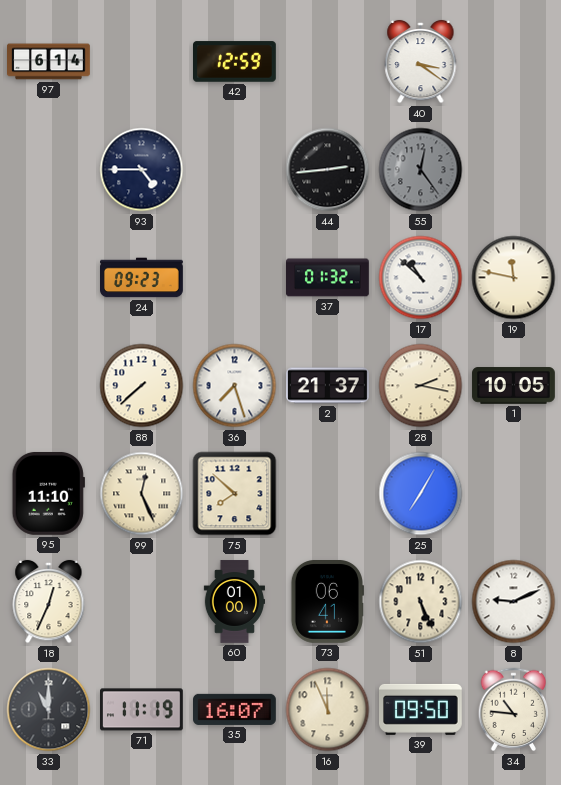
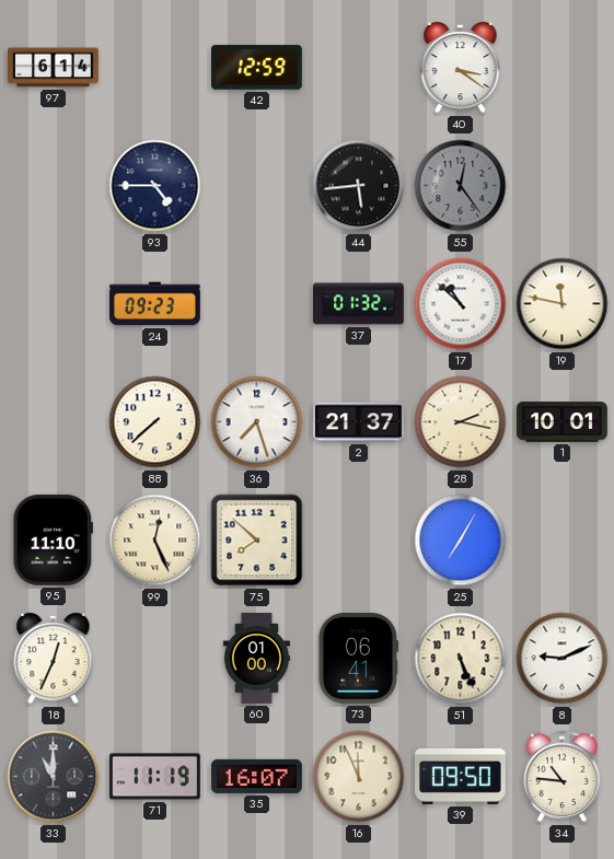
44: 2:44 -> 5:44
1: 10:05 -> 10:01
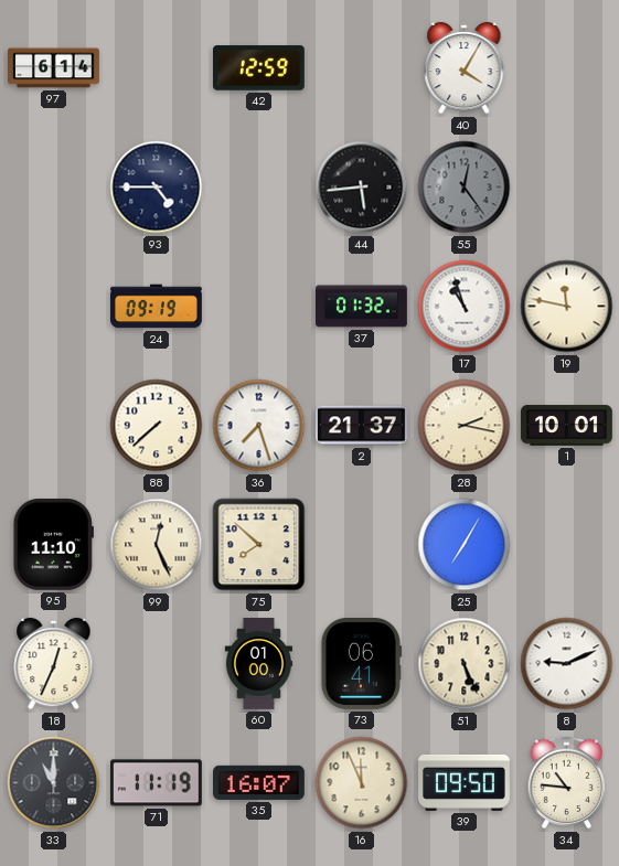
40: 3:21 -> 4:05
24: 09:23 -> 09:19
17: 10:52 -> 10:57
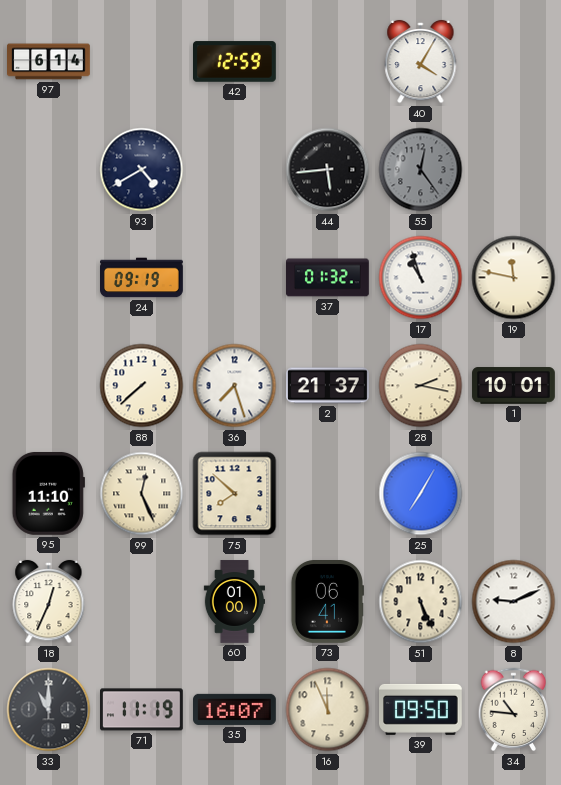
93: 4:45 -> 4:40
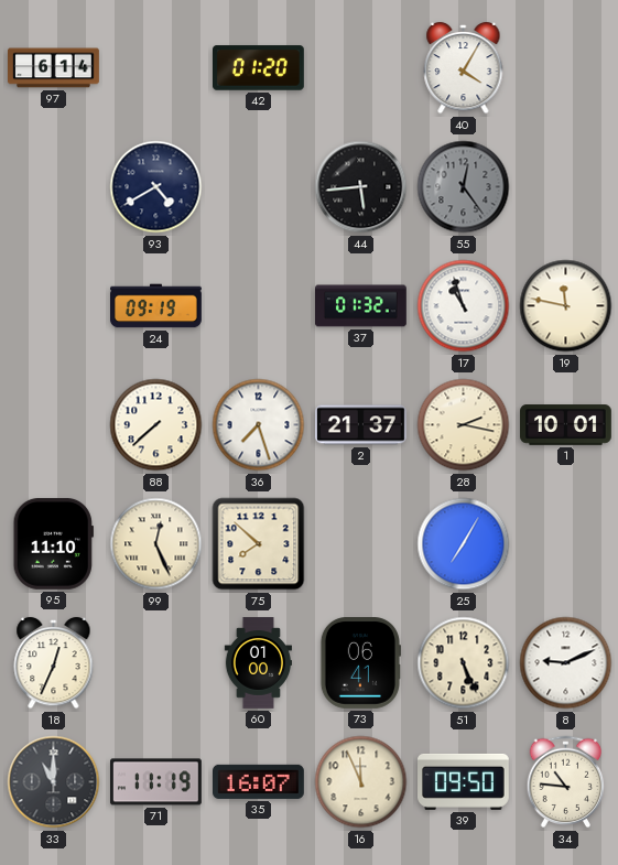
42: 12:59 -> 01:20
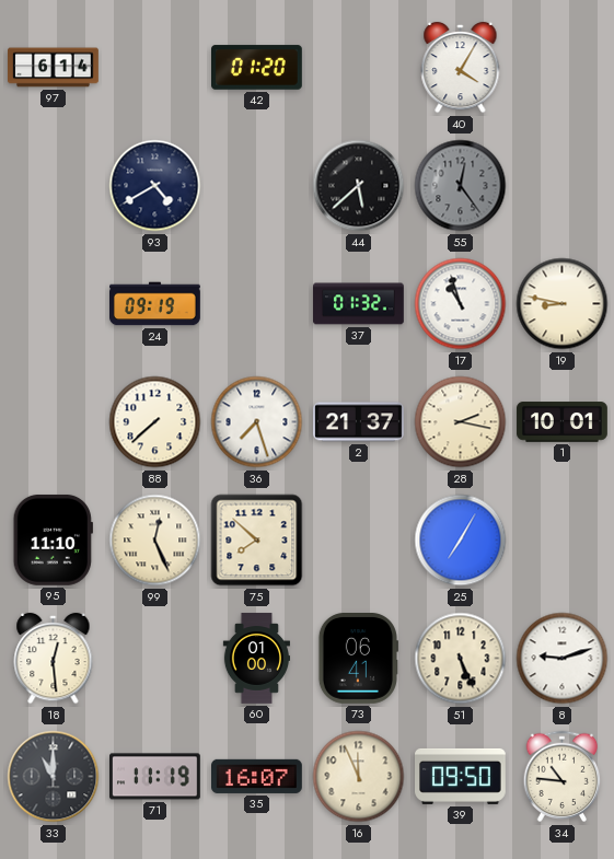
44: 5:44 -> 5:38
19: 11:47 -> 8:47
18: 12:34 -> 12:29
8: 9:11 -> 9:12
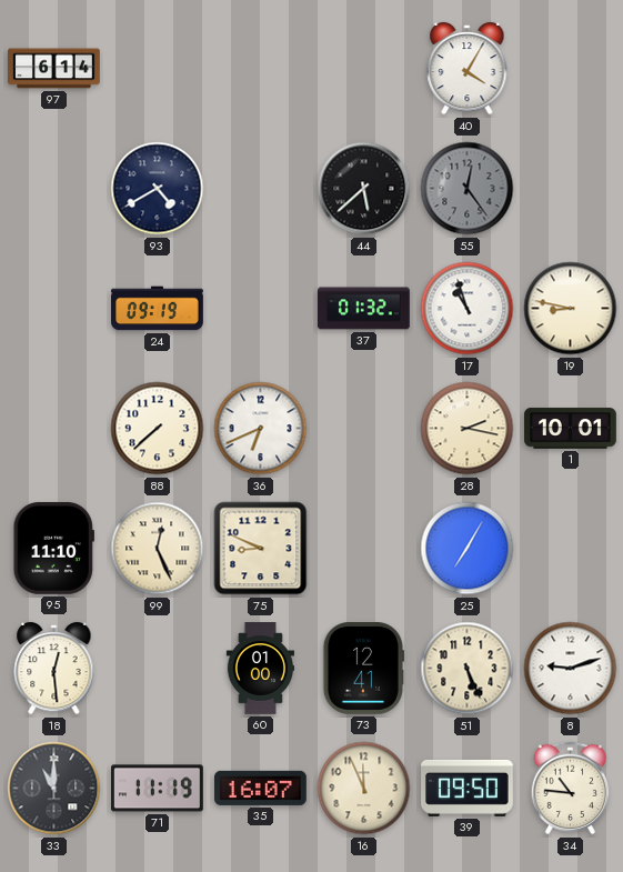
42: 01:20 -> none
36: 7:27 -> 6:41
2: 21:37 -> none
75: 7:52 -> 8:49
73: 06:41 -> 12:41
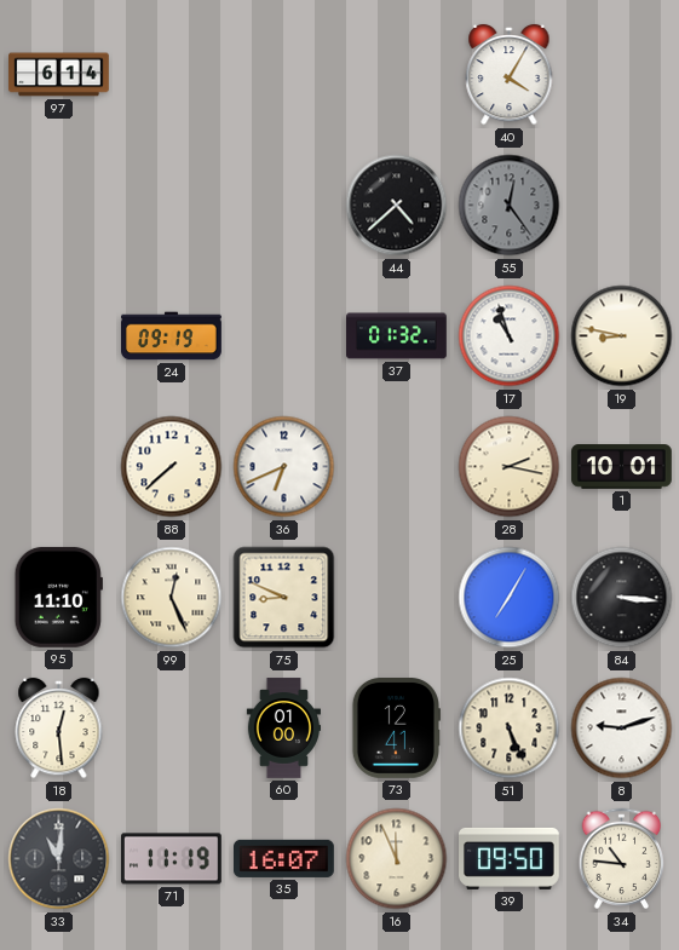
93: 4:40 -> none
44: 5:38 -> 4:38
84: none -> 3:16
33: 11:00 -> 11:01
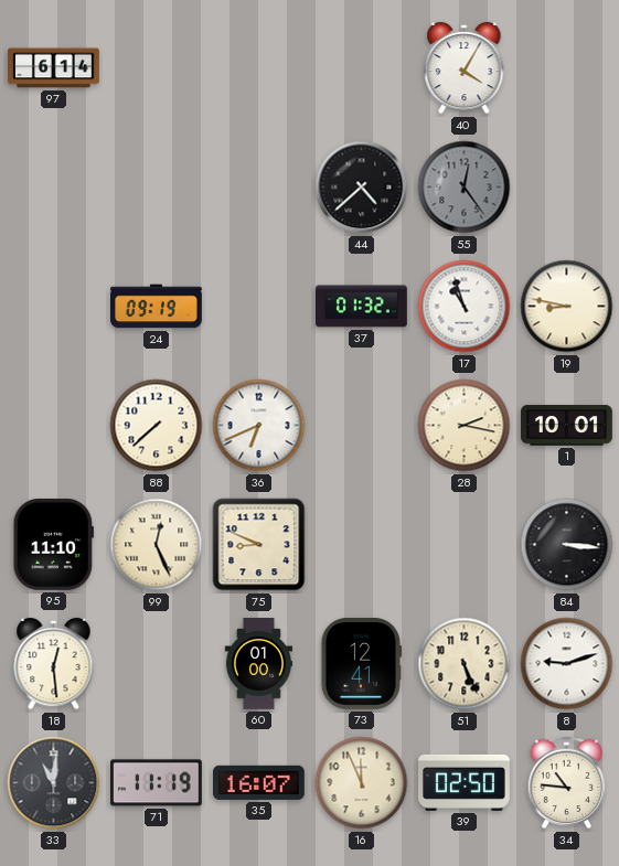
25: 7:05 -> none
39: 09:50 -> 02:50
